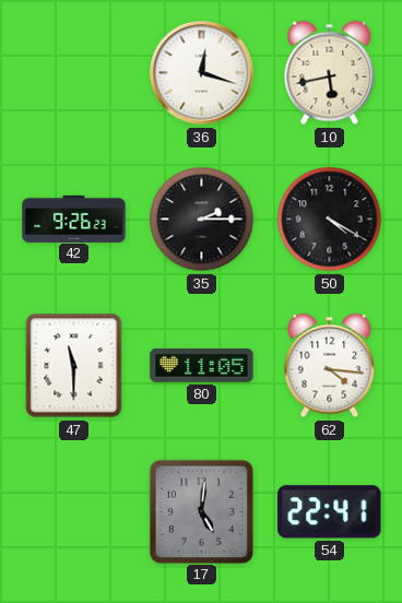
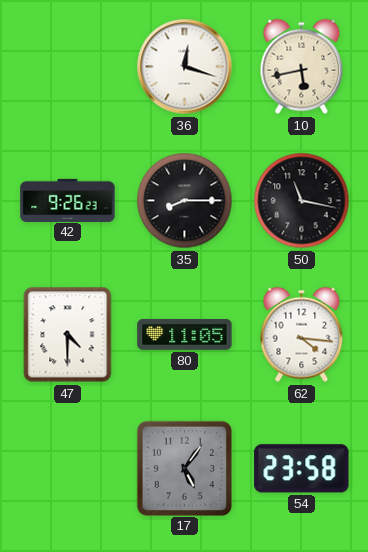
35: 2:15 -> 8:15
50: 4:20 -> 11:17
47: 11:30 -> 4:30
17: 5:01 -> 5:06
54: 22:41 -> 23:58
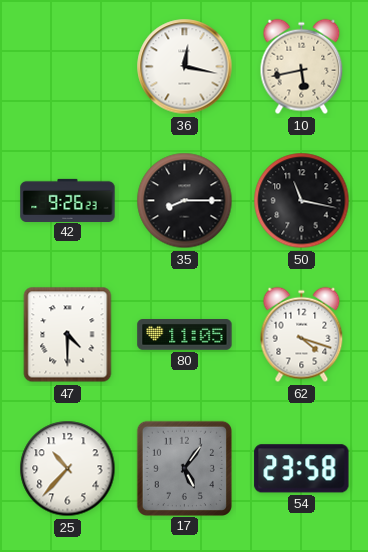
36: 12:18 -> 12:17
62: 4:16 -> 4:18
25: none -> 10:37
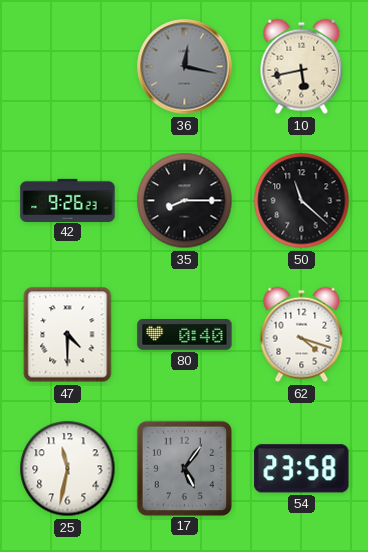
36 dial: white -> grey
50: 11:17 -> 11:22
80: 11:05 -> 0:40
25: 10:37 -> 11:32
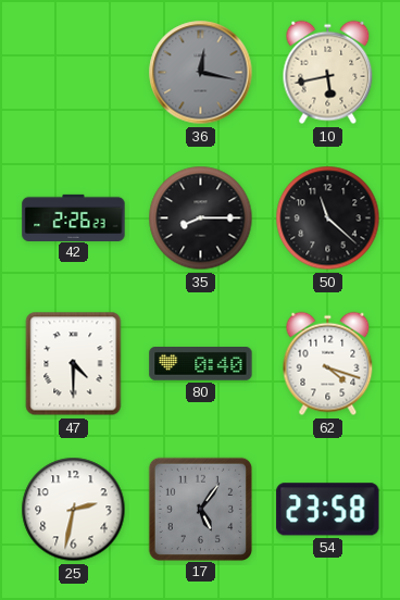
42: 9:26 -> 2:26
25: 11:32 -> 2:32
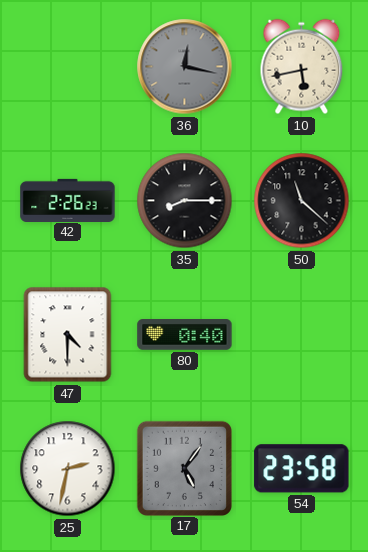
62: 4:18 -> none
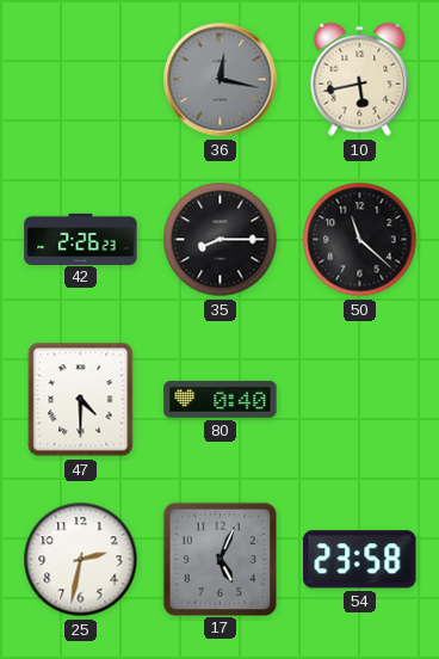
17: 5:06 -> 5:04
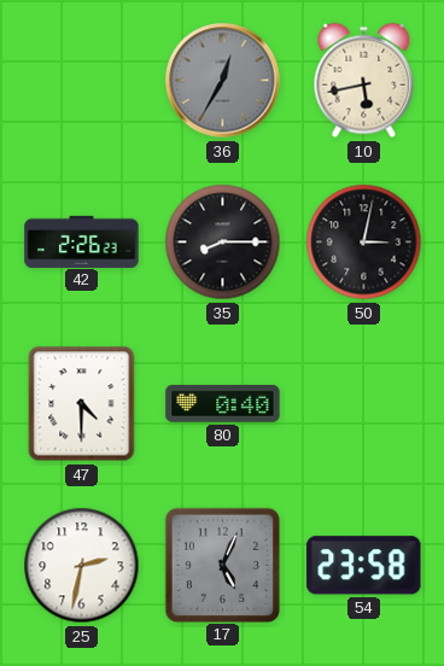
36: 12:17 -> 12:35
50: 11:22 -> 3:02
